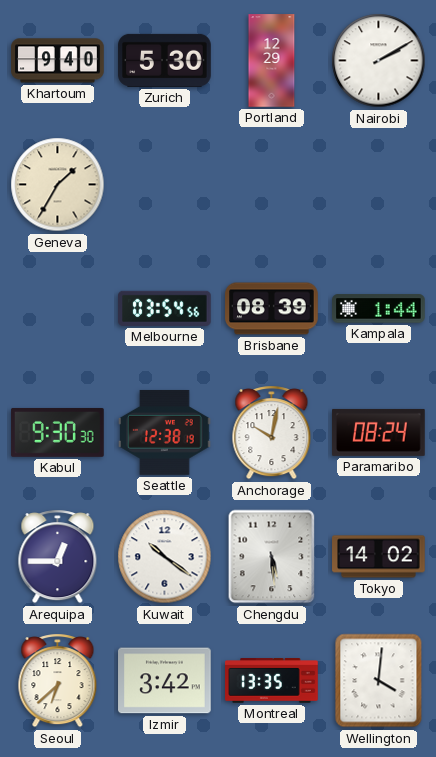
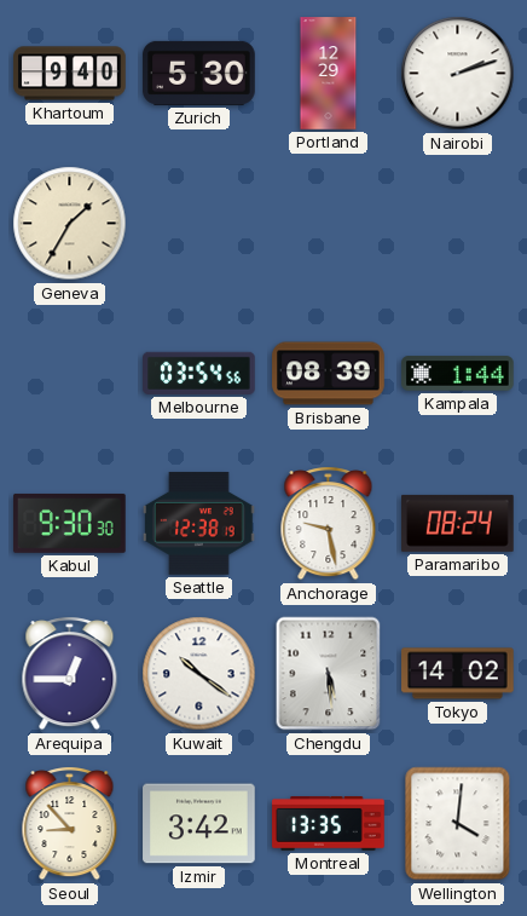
Nairobi: 2:10 -> 2:12
Anchorage: 10:02 -> 9:28
Seoul: 6:38 -> 8:53
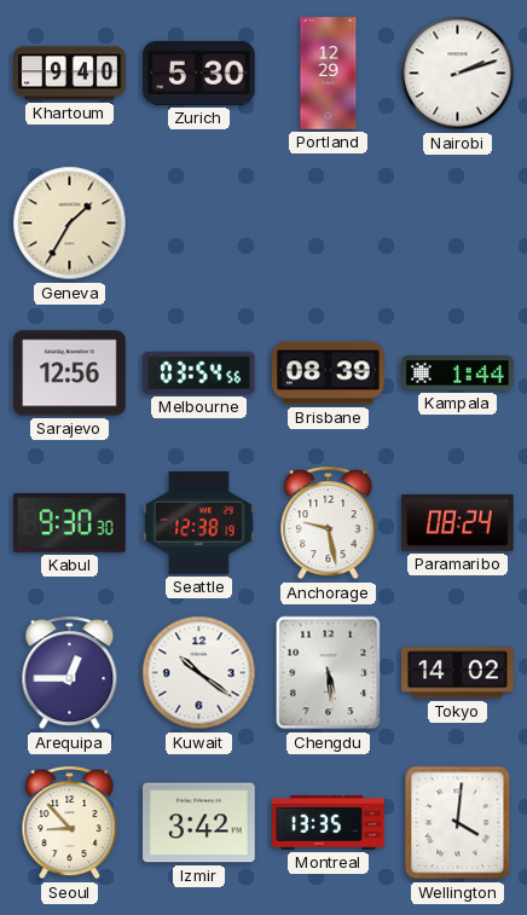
Sarajevo: none -> 12:56
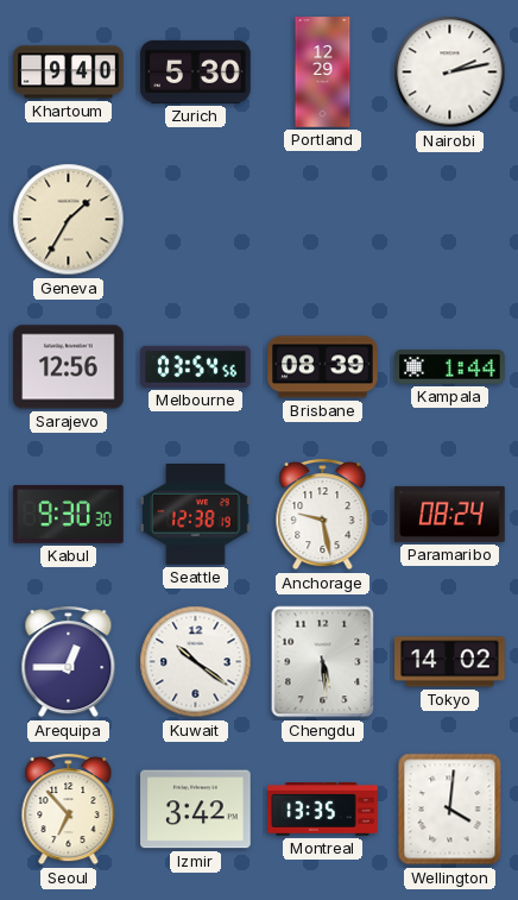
Nairobi: 2:12 -> 2:13
Seoul: 8:53 -> 6:53
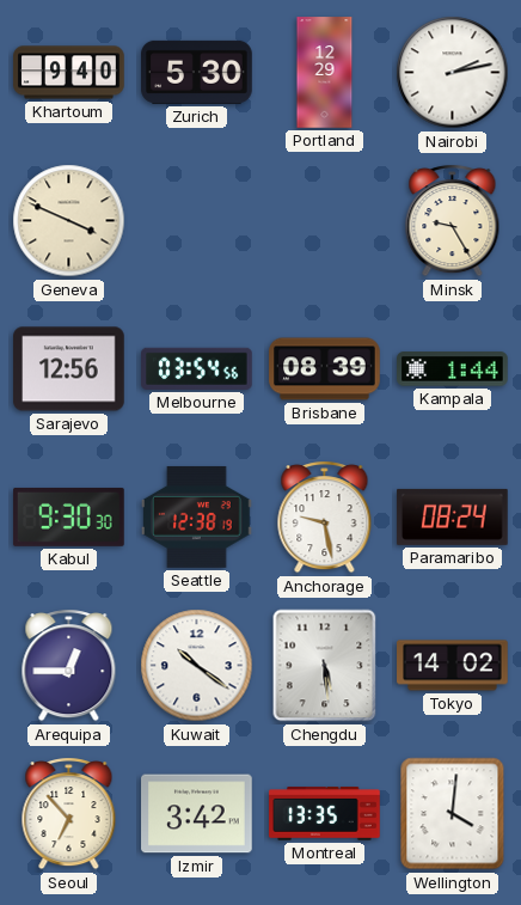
Geneva: 1:35 -> 3:49
Minsk: none -> 9:25
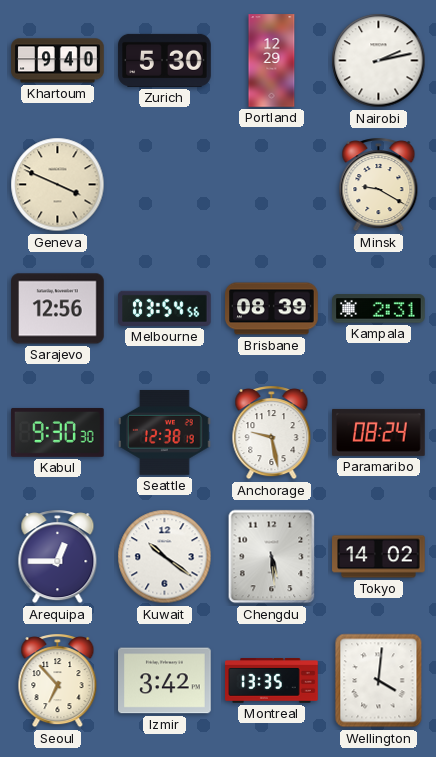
Minsk: 9:25 -> 9:20
Kampala: 1:44 -> 2:31
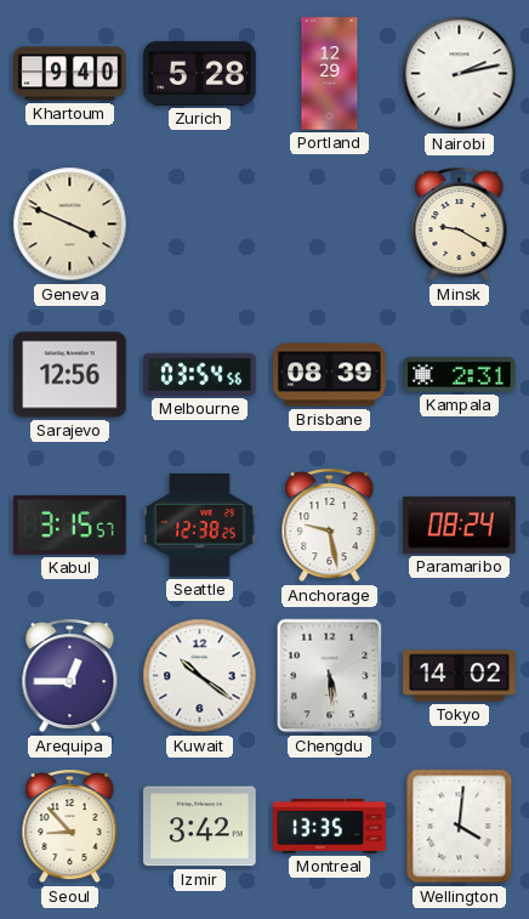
Zurich: 5:30 -> 5:28
Kabul: 9:30 -> 3:15
Seattle: 12:38:19 -> 12:38:25
Seoul: 6:53 -> 8:53
